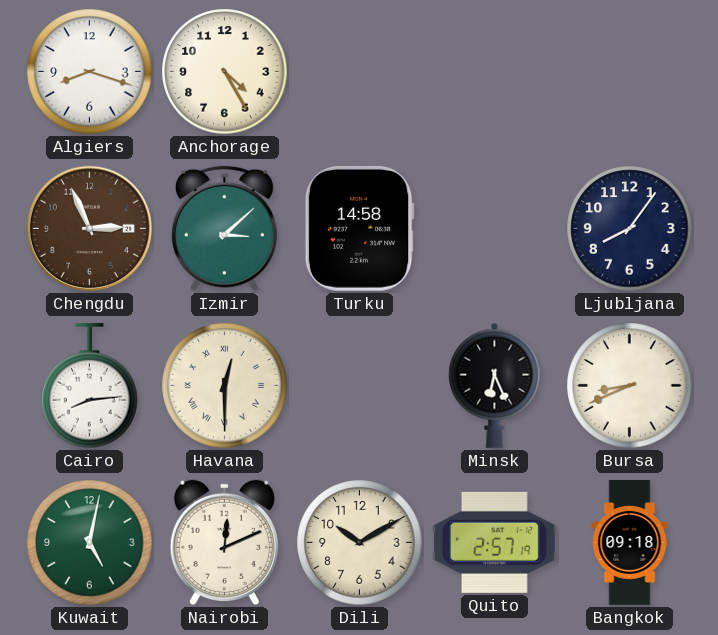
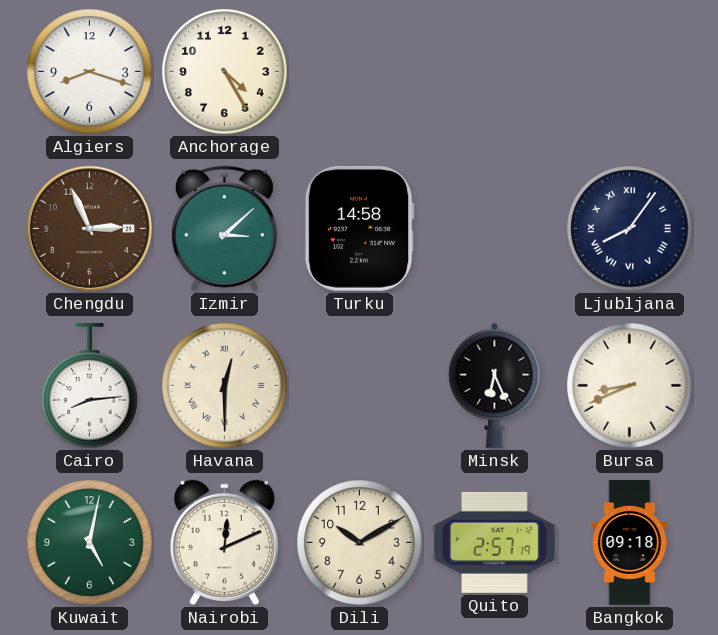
Ljubljana numerals: Arabic -> Roman
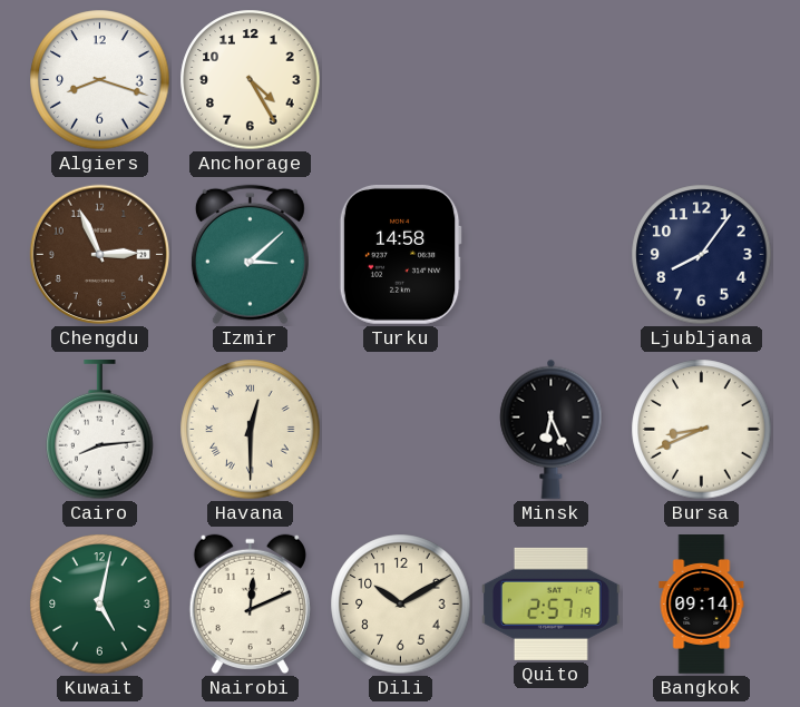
Ljubljana numerals: Roman -> Arabic
Bangkok: 09:18 -> 09:14
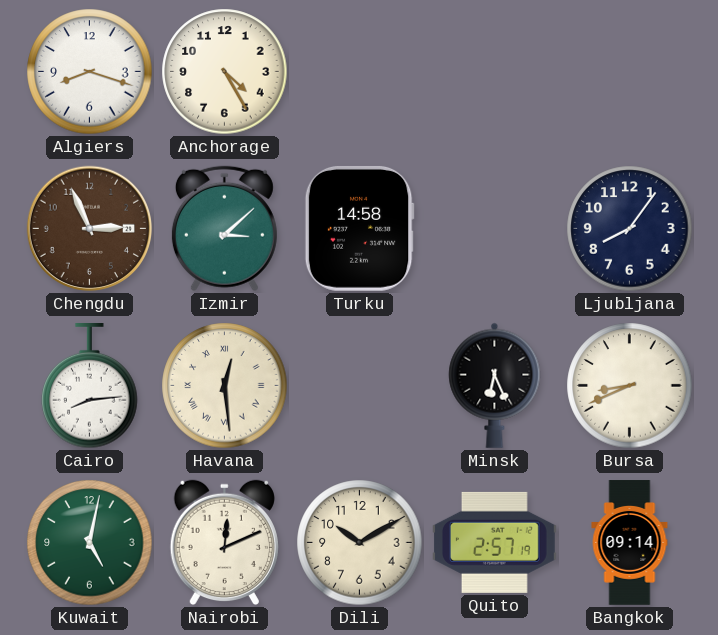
Havana: 12:30 -> 12:29
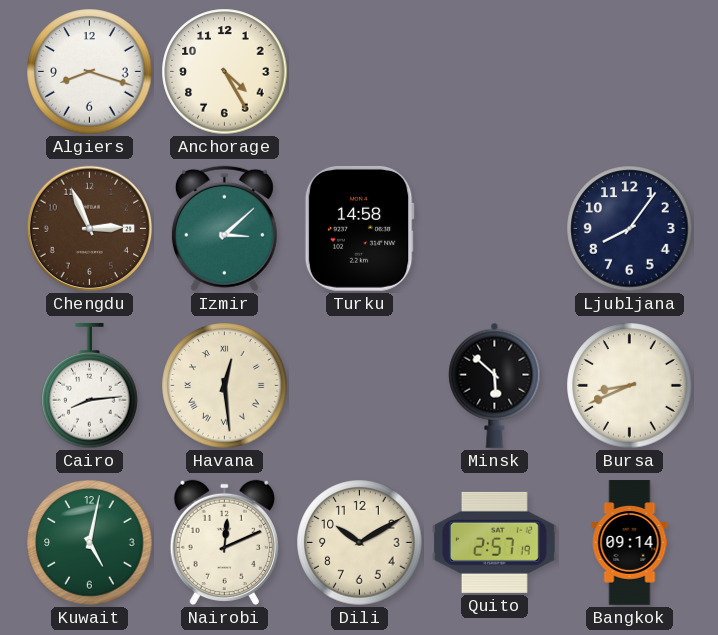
Minsk: 6:26 -> 5:52
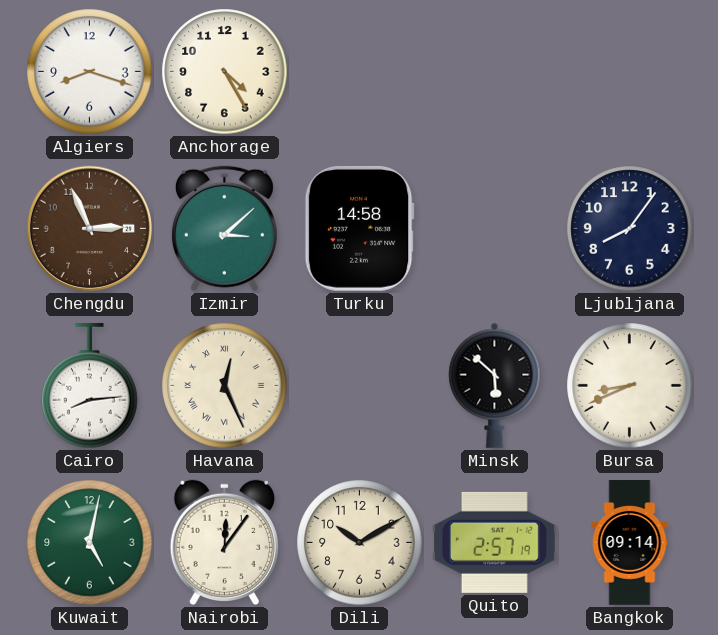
Havana: 12:29 -> 12:26
Nairobi: 12:11 -> 12:06
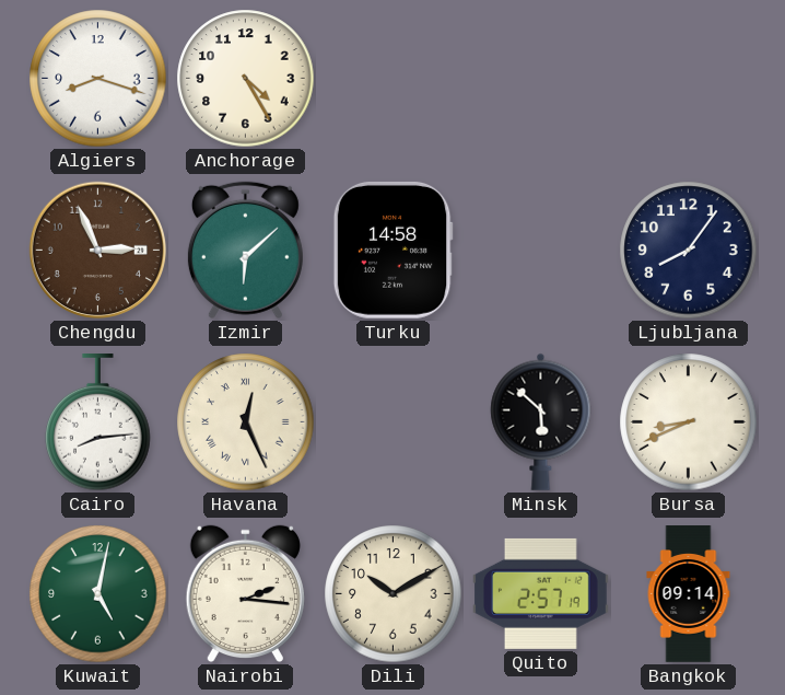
Izmir: 3:08 -> 6:08
Nairobi: 12:06 -> 2:16
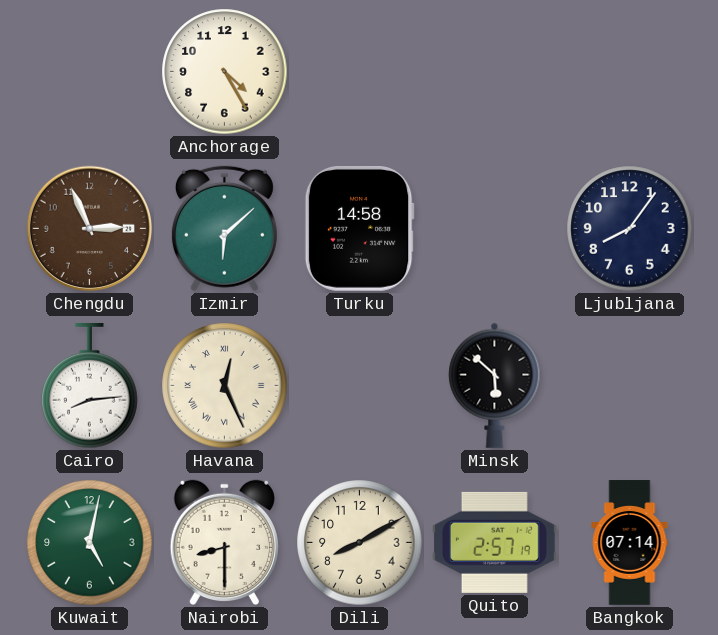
Algiers: 8:18 -> none
Bursa: 8:41 -> none
Nairobi: 2:16 -> 8:30
Dili: 10:10 -> 8:10
Bangkok: 09:14 -> 07:14
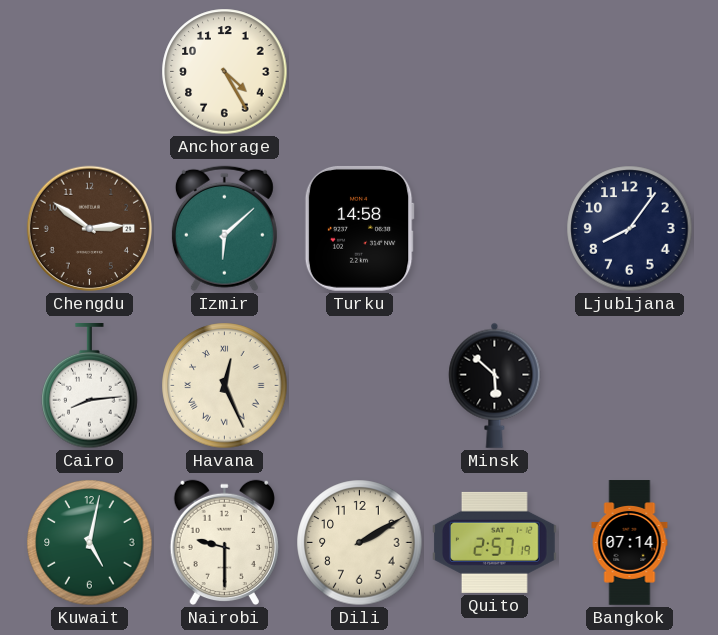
Chengdu: 2:56 -> 2:51
Nairobi: 8:30 -> 9:30
Dili: 8:10 -> 2:10
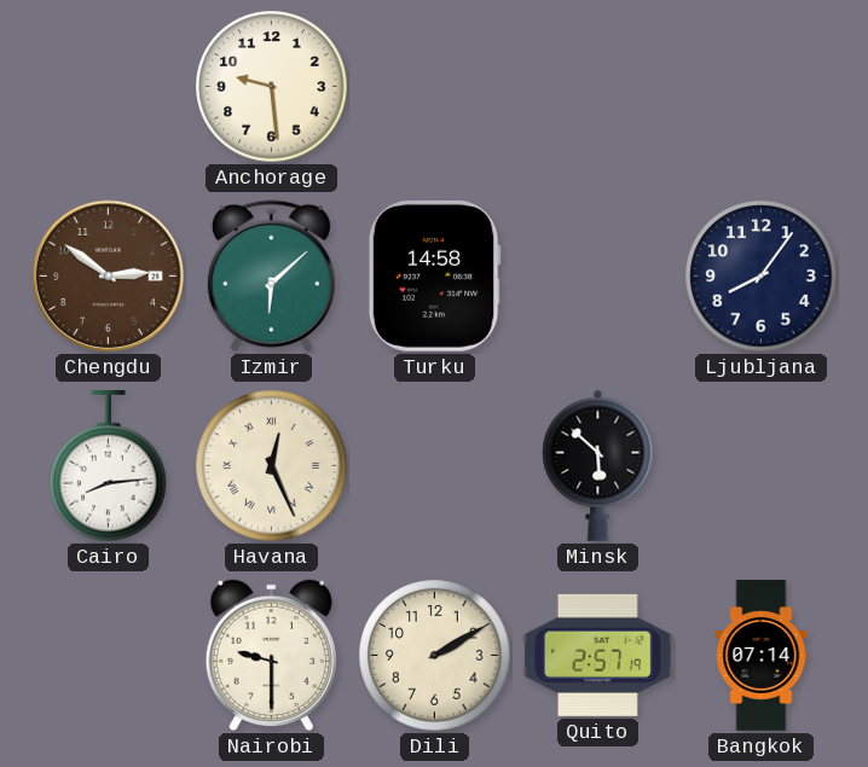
Anchorage: 4:25 -> 9:29
Kuwait: 5:02 -> none
